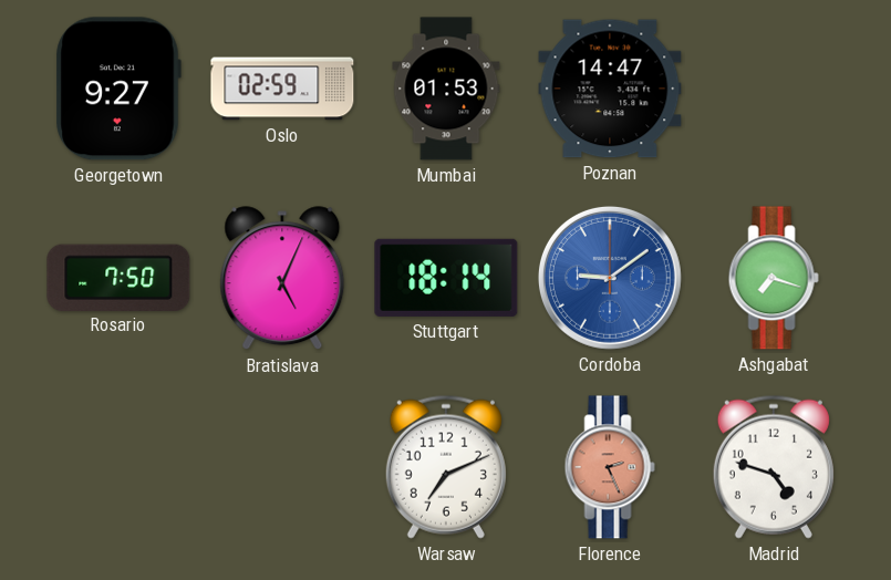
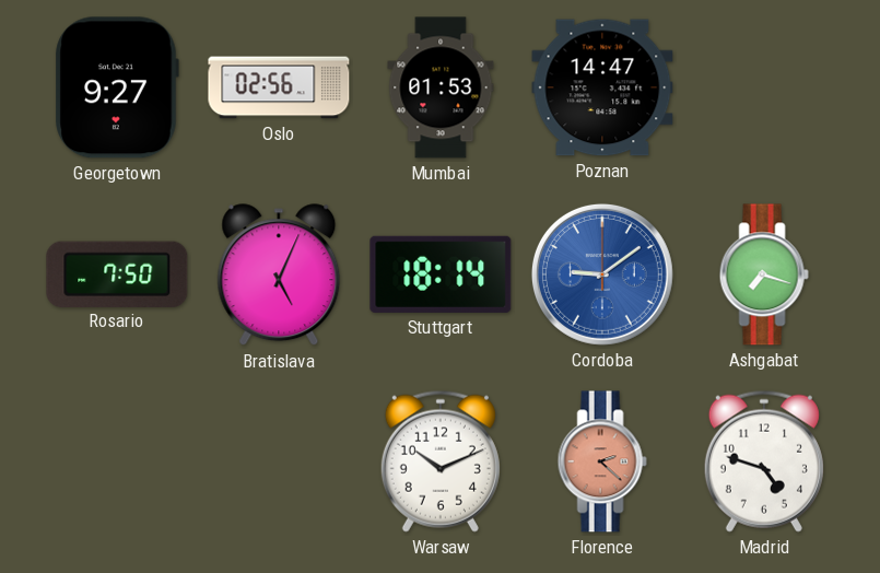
Oslo: 02:59 -> 02:56
Warsaw: 7:11 -> 10:11
Florence: 2:26 -> 2:22
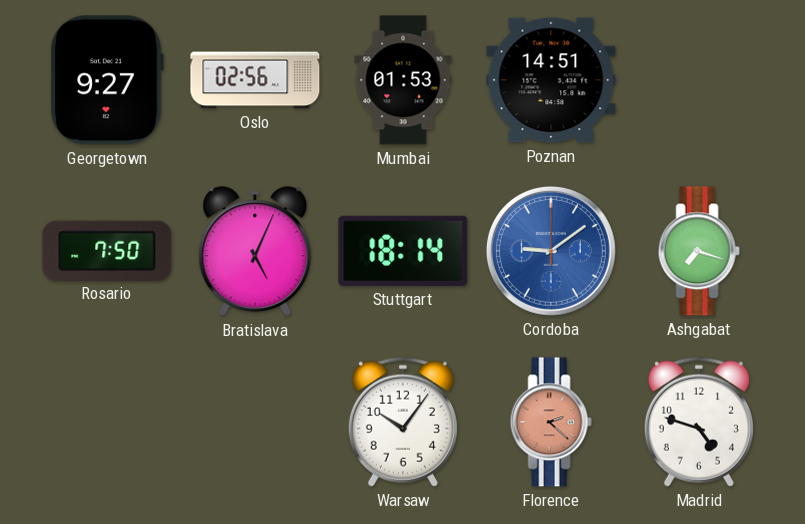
Poznan: 14:47 -> 14:51
Warsaw: 10:11 -> 10:06
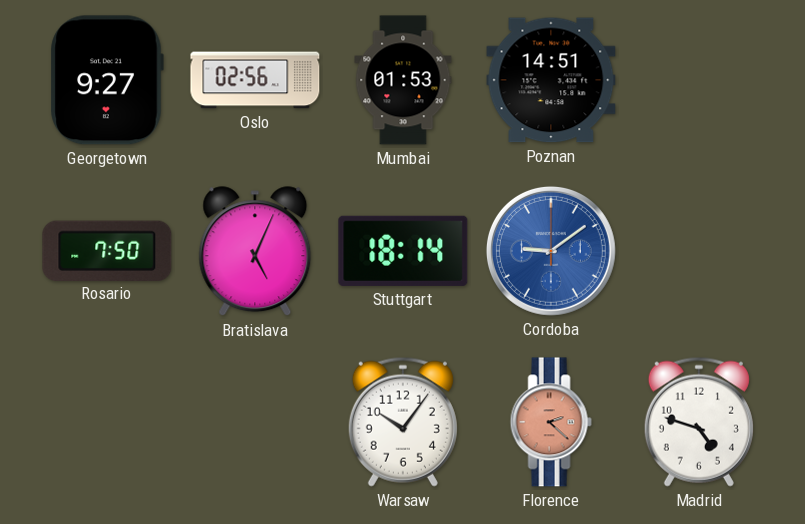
Ashgabat: 7:18 -> none
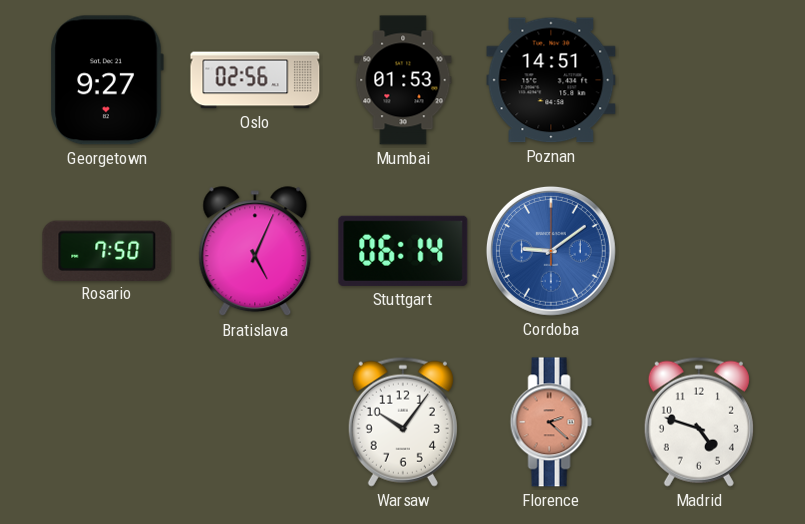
Stuttgart: 18:14 -> 06:14
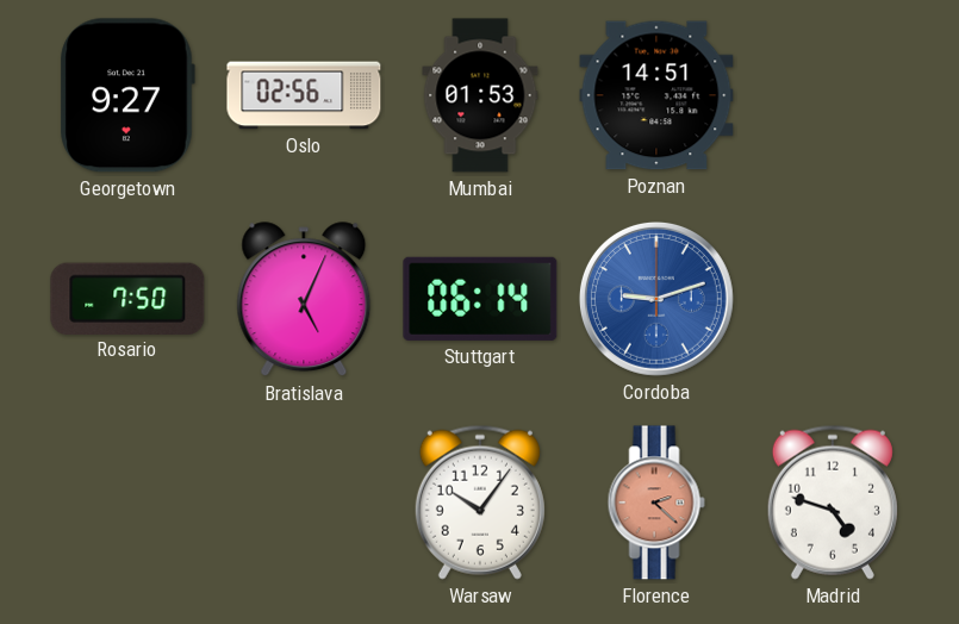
Cordoba: 9:09 -> 9:12
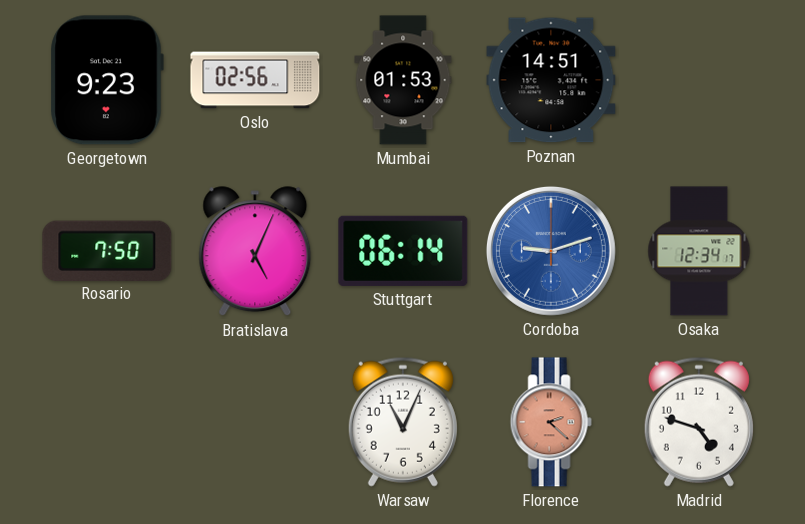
Georgetown: 9:27 -> 9:23
Osaka: none -> 12:34
Warsaw: 10:06 -> 11:04
